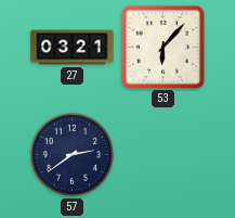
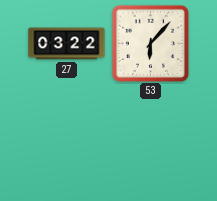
27: 03:21 -> 03:22
57: 2:39 -> none
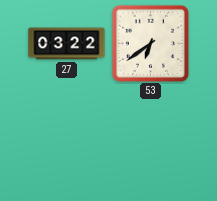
53: 6:07 -> 6:39
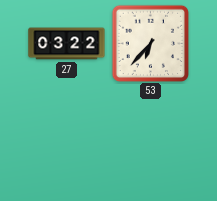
53: 6:39 -> 6:37
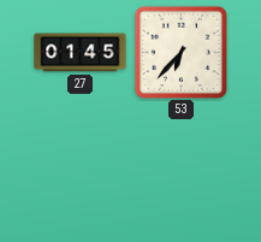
27: 03:22 -> 01:45
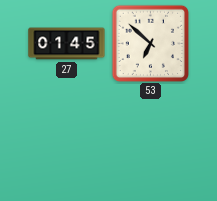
53: 6:37 -> 6:52
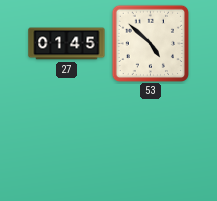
53: 6:52 -> 4:52
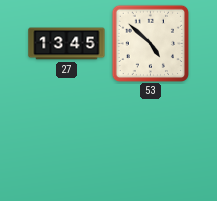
27: 01:45 -> 13:45
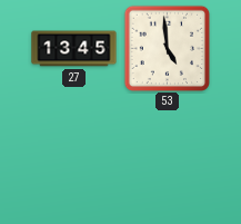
53: 4:52 -> 4:59
